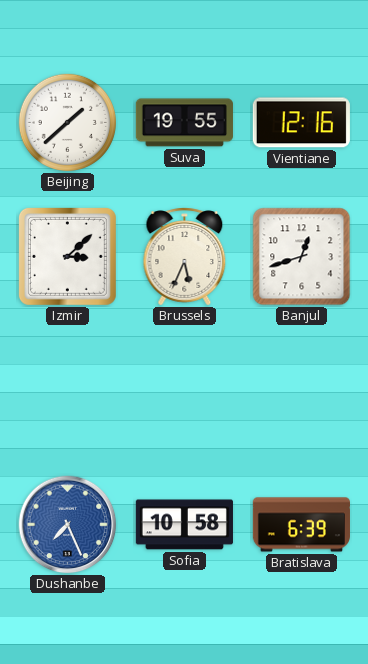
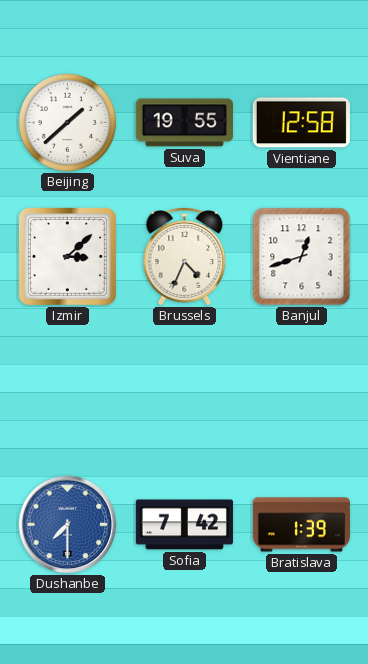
Vientiane: 12:16 -> 12:58
Brussels: 5:34 -> 4:34
Dushanbe: 7:26 -> 7:30
Sofia: 10:58 -> 7:42
Bratislava: 6:39 -> 1:39
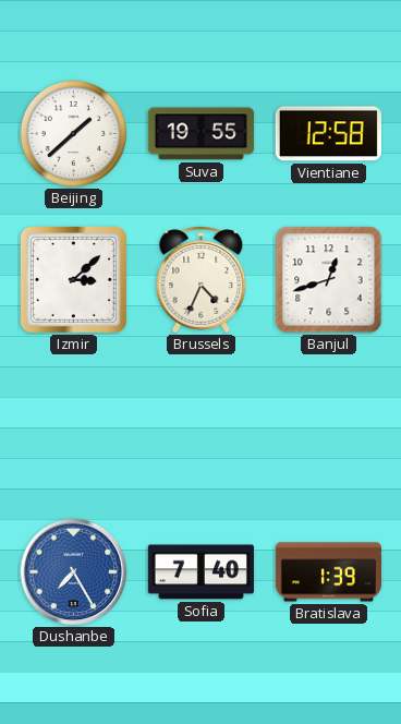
Dushanbe: 7:30 -> 7:25
Sofia: 7:42 -> 7:40
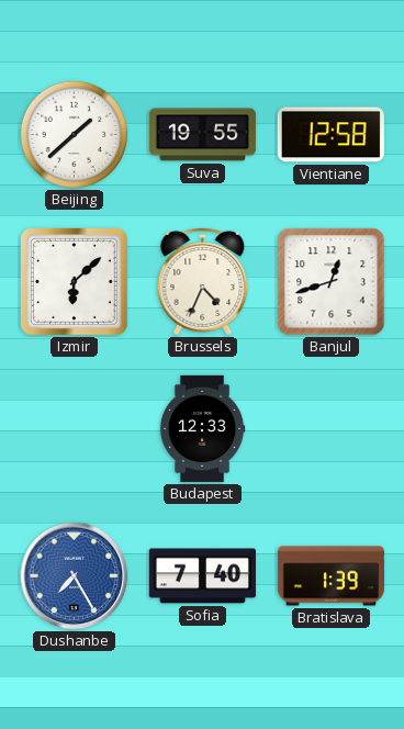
Izmir: 3:08 -> 6:08
Budapest: none -> 12:33
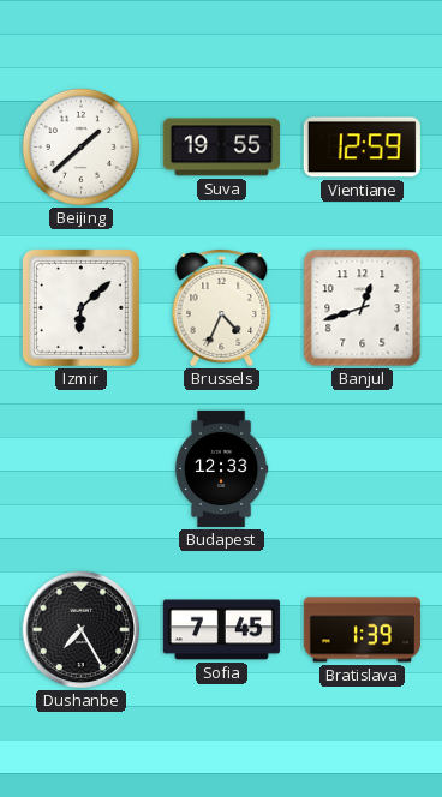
Vientiane: 12:58 -> 12:59
Dushanbe dial: blue -> black
Sofia: 7:40 -> 7:45
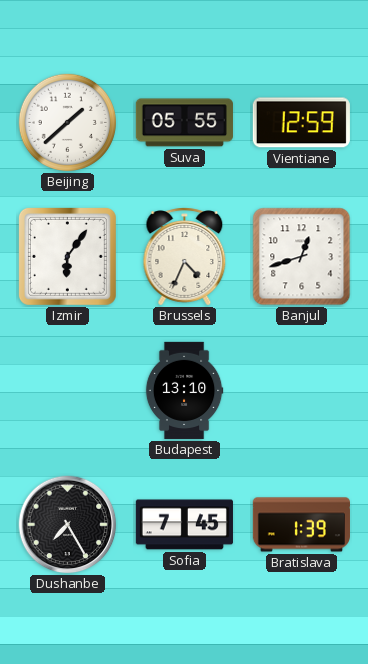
Suva: 19:55 -> 05:55
Izmir: 6:08 -> 6:06
Budapest: 12:33 -> 13:10
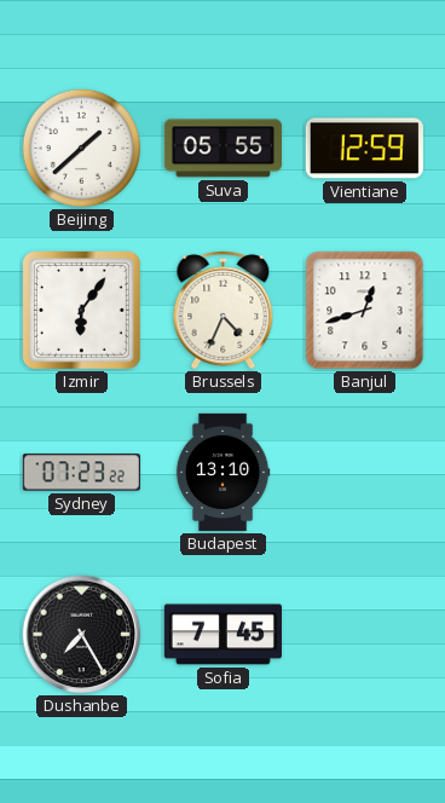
Sydney: none -> 07:23
Bratislava: 1:39 -> none
